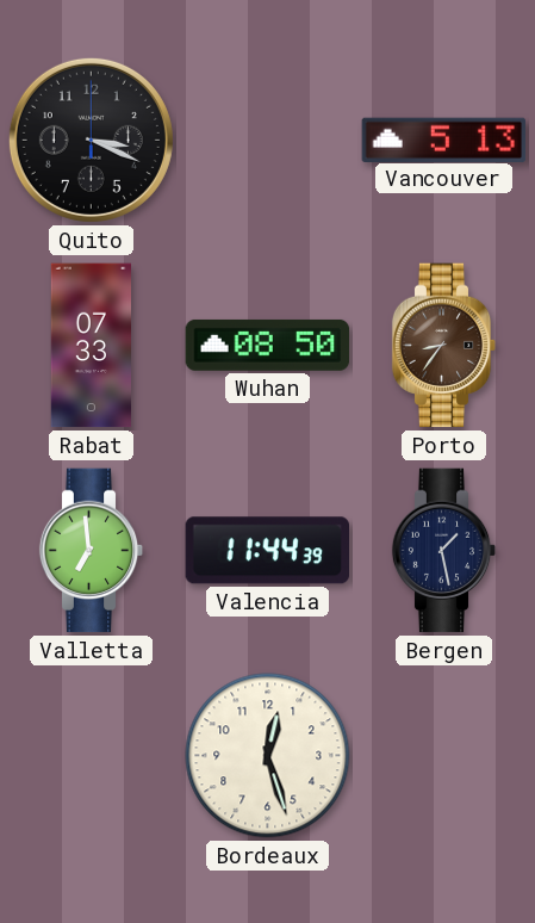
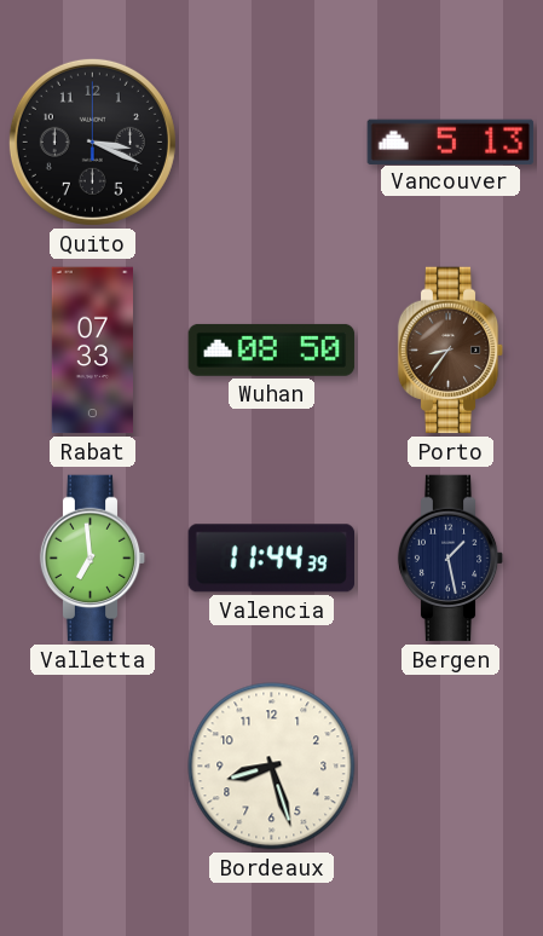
Bordeaux: 12:27 -> 8:27
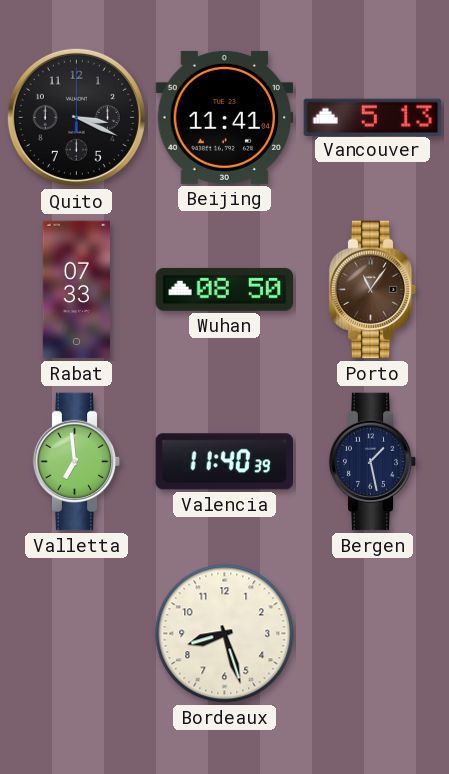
Beijing: none -> 11:41
Porto: 8:36 -> 11:06
Valencia: 11:44 -> 11:40
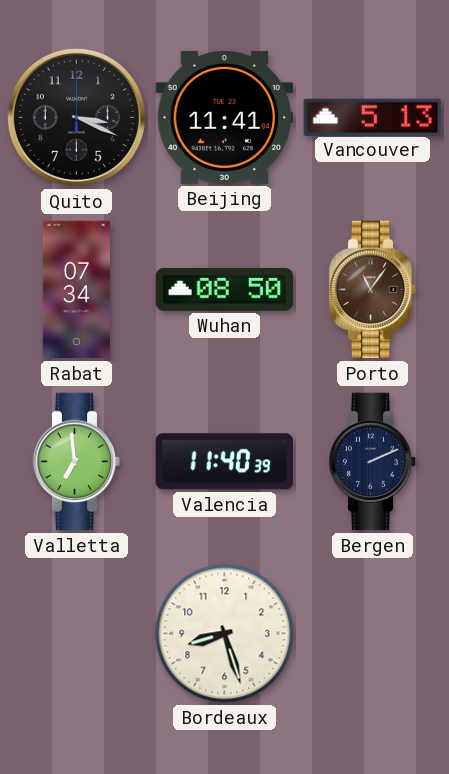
Rabat: 07:33 -> 07:34
Bergen: 1:28 -> 2:11
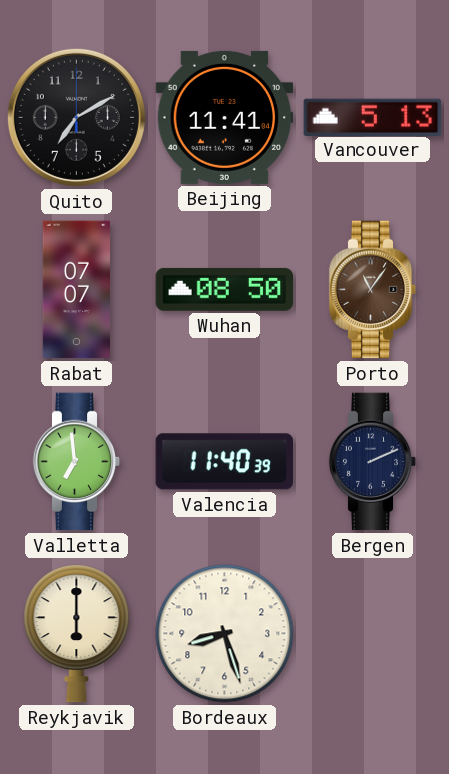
Quito: 3:19 -> 7:10
Rabat: 07:34 -> 07:07
Reykjavik: none -> 6:00
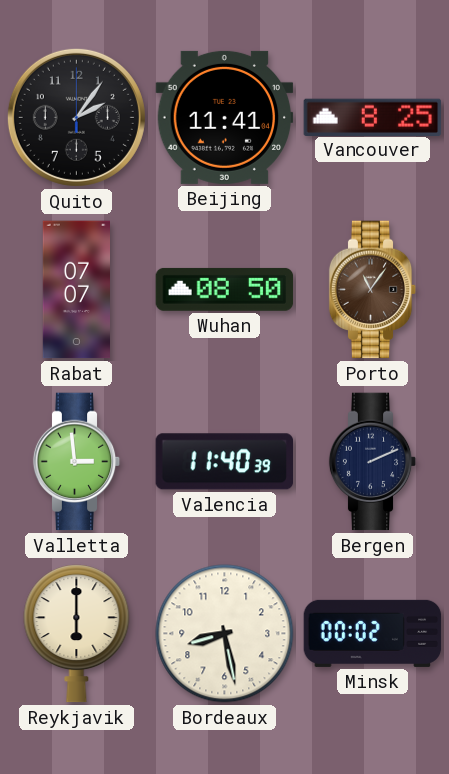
Quito: 7:10 -> 2:06
Vancouver: 5:13 -> 8:25
Valletta: 6:59 -> 2:59
Bordeaux: 8:27 -> 8:28
Minsk: none -> 00:02
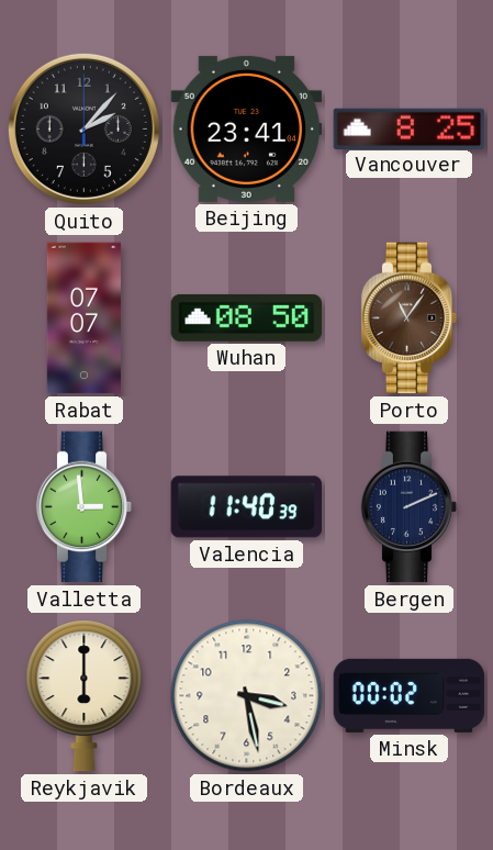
Quito: 2:06 -> 2:07
Beijing: 11:41 -> 23:41
Bordeaux: 8:28 -> 3:28
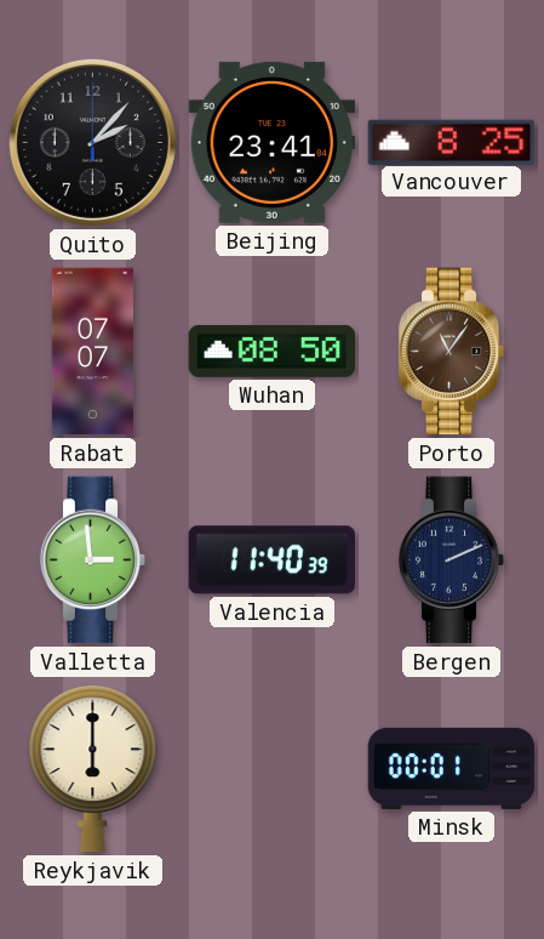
Bordeaux: 3:28 -> none
Minsk: 00:02 -> 00:01
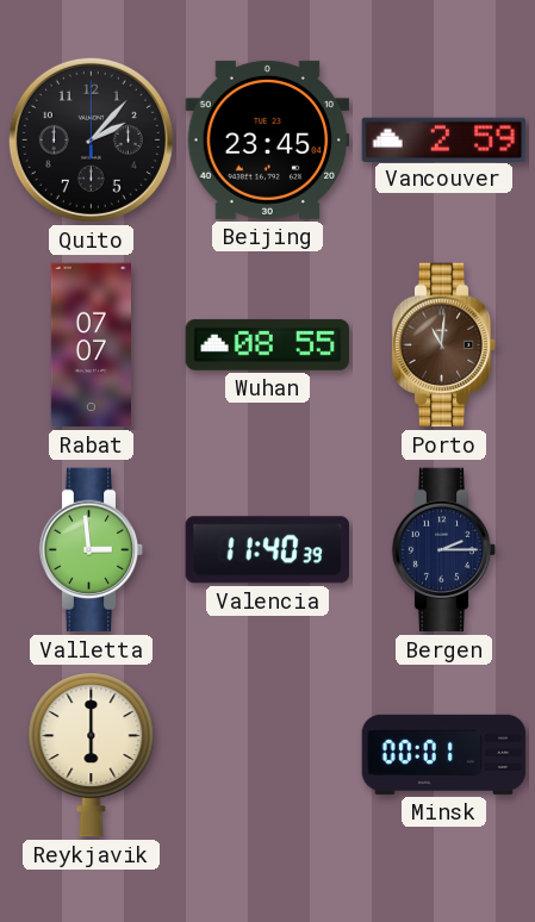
Beijing: 23:41 -> 23:45
Vancouver: 8:25 -> 2:59
Wuhan: 08:50 -> 08:55
Porto: 11:06 -> 11:01
Bergen: 2:11 -> 2:15
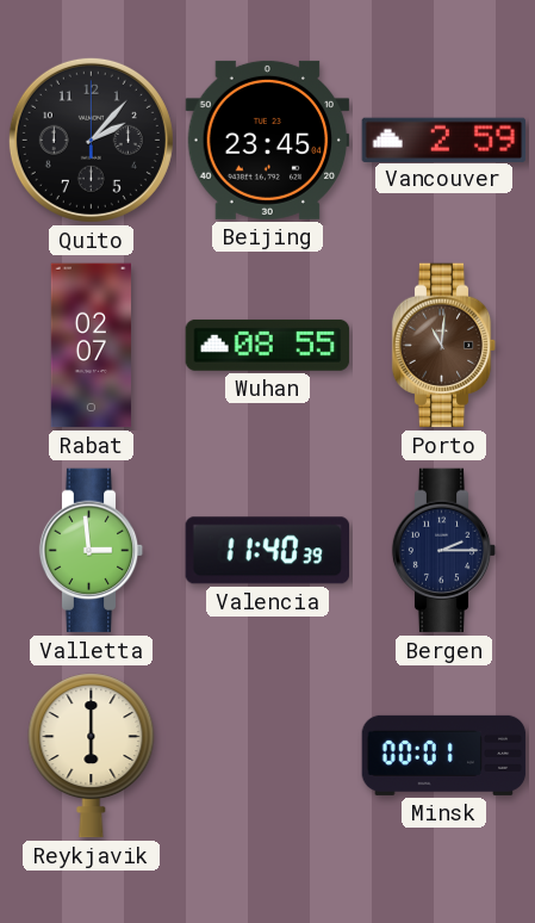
Rabat: 07:07 -> 02:07
